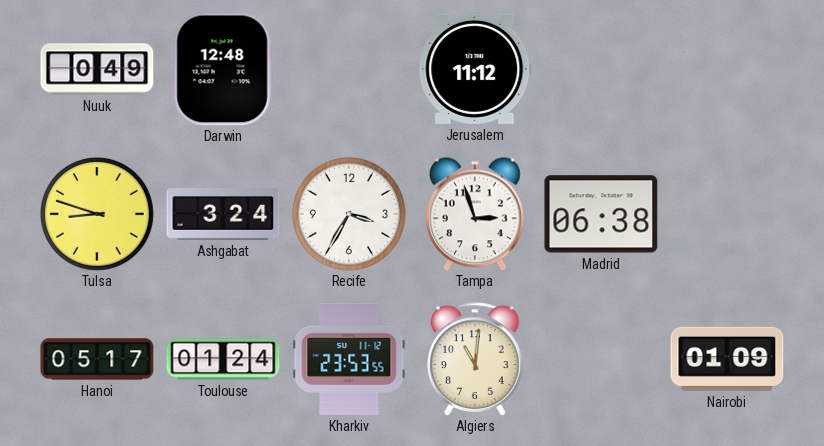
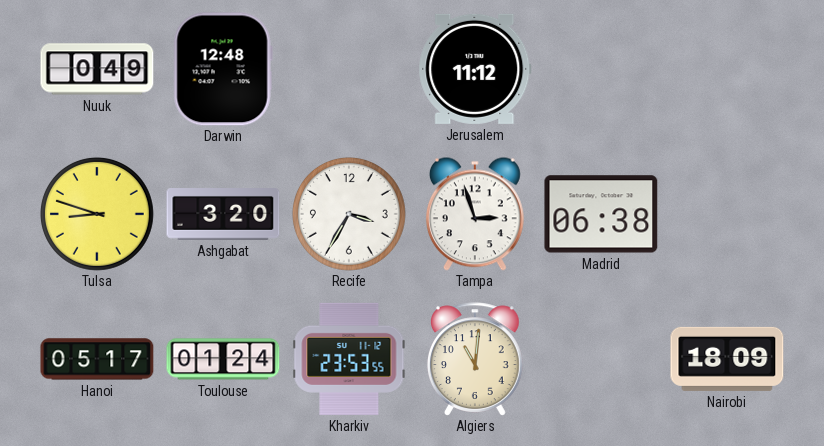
Ashgabat: 3:24 -> 3:20
Nairobi: 01:09 -> 18:09
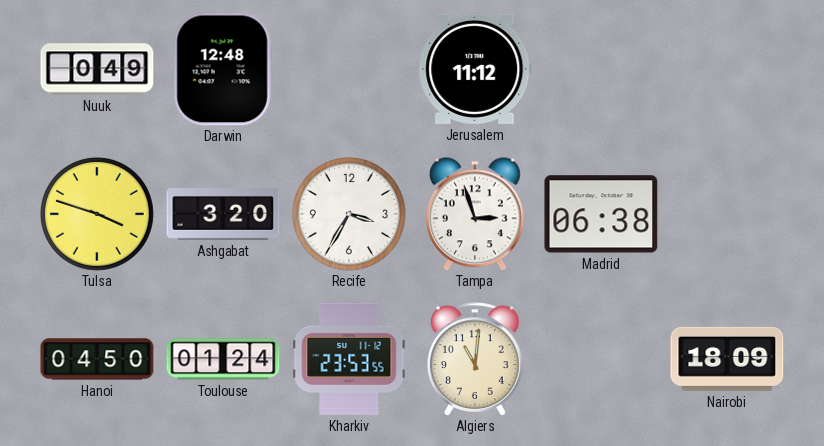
Tulsa: 8:48 -> 3:48
Hanoi: 05:17 -> 04:50
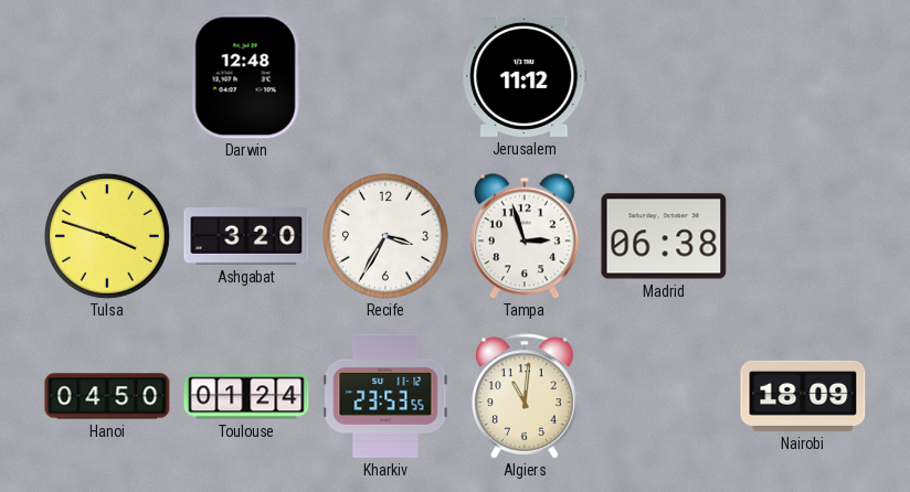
Nuuk: 0:49 -> none
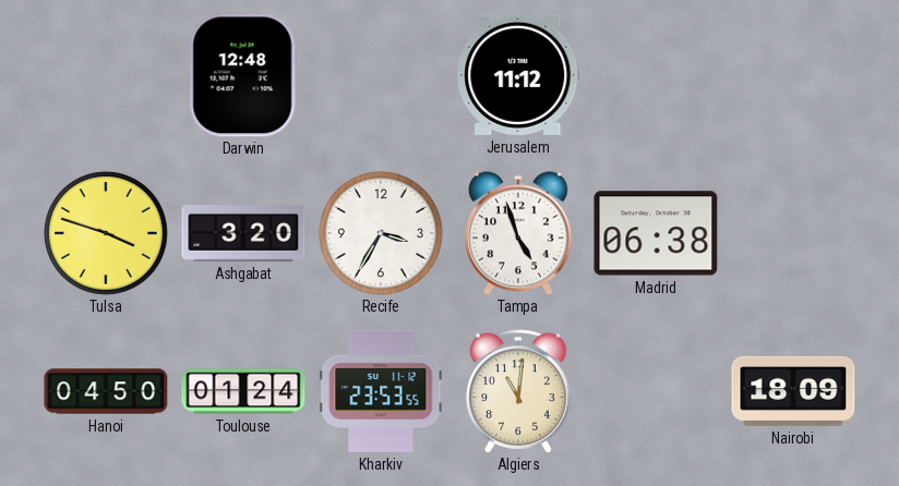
Tampa: 2:57 -> 4:57
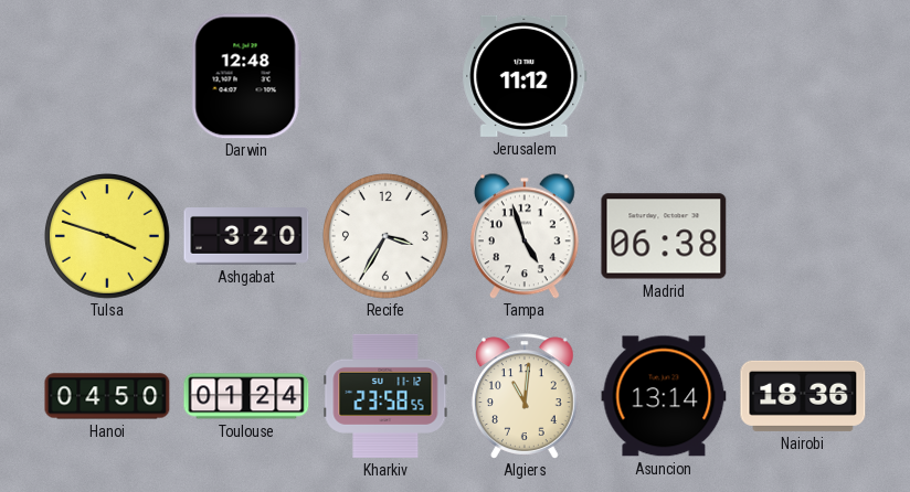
Kharkiv: 23:53 -> 23:58
Asuncion: none -> 13:14
Nairobi: 18:09 -> 18:36
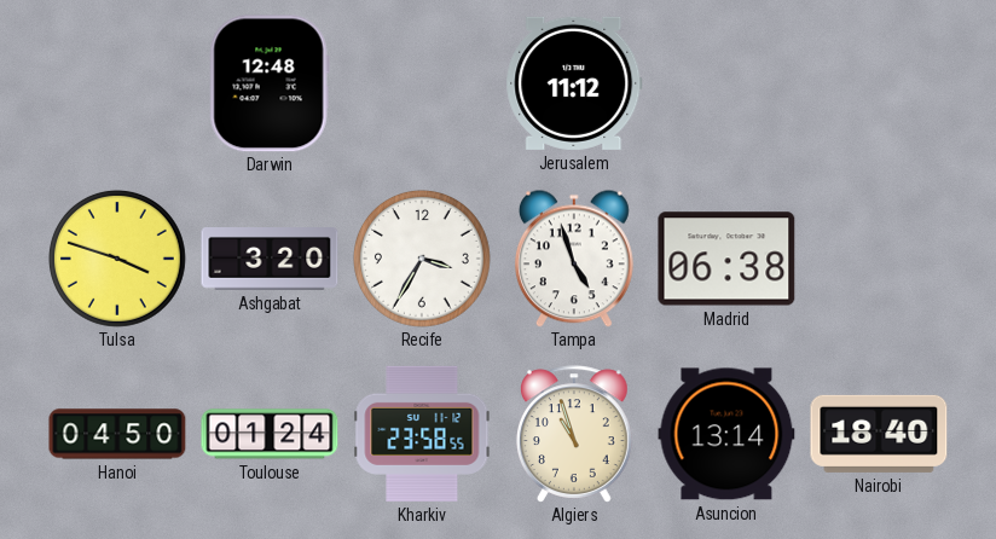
Algiers: 11:01 -> 10:57
Nairobi: 18:36 -> 18:40
